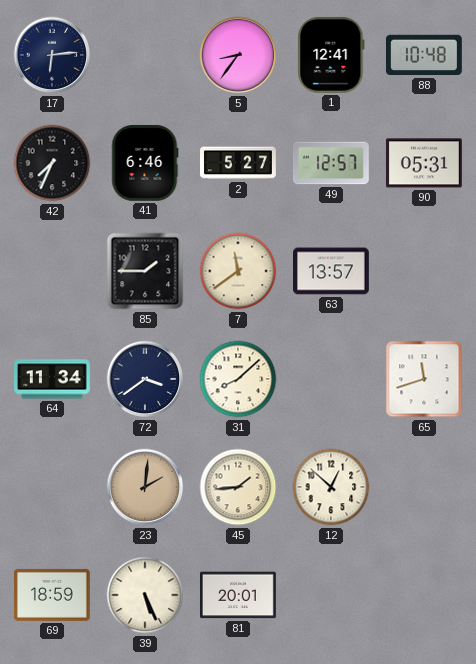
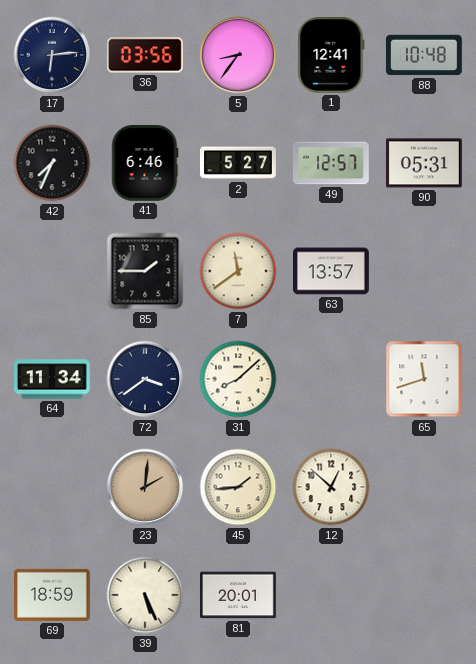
36: none -> 03:56
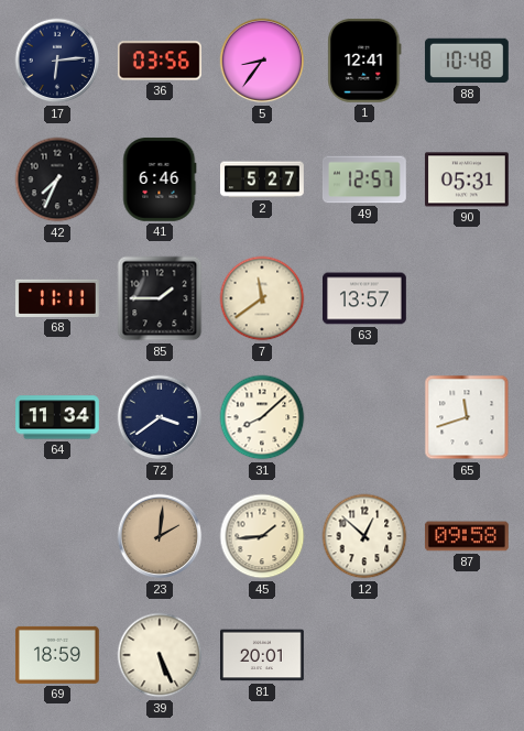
68: none -> 11:11
87: none -> 09:58
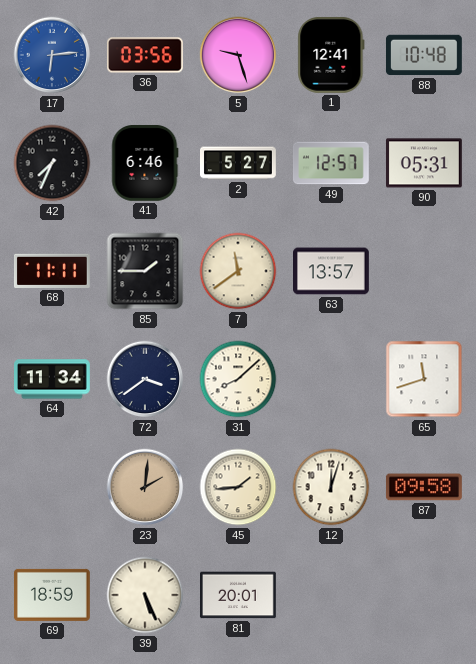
17 dial: navy -> blue
5: 8:36 -> 9:27
12: 12:52 -> 12:03
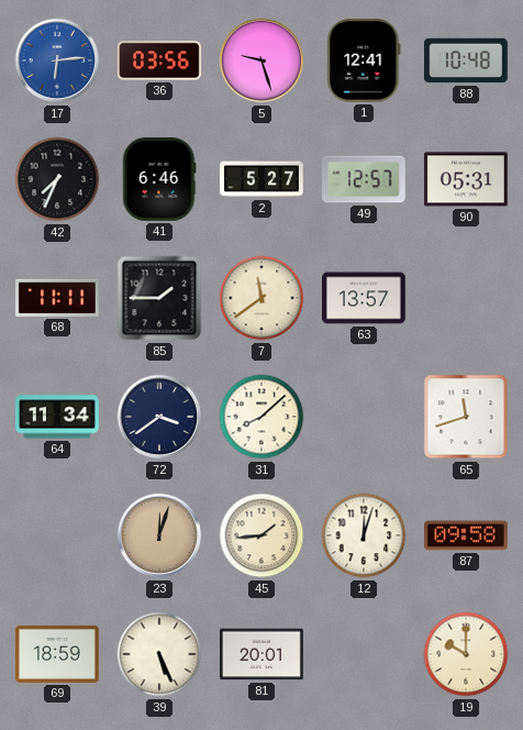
23: 2:01 -> 12:03
19: none -> 10:00
